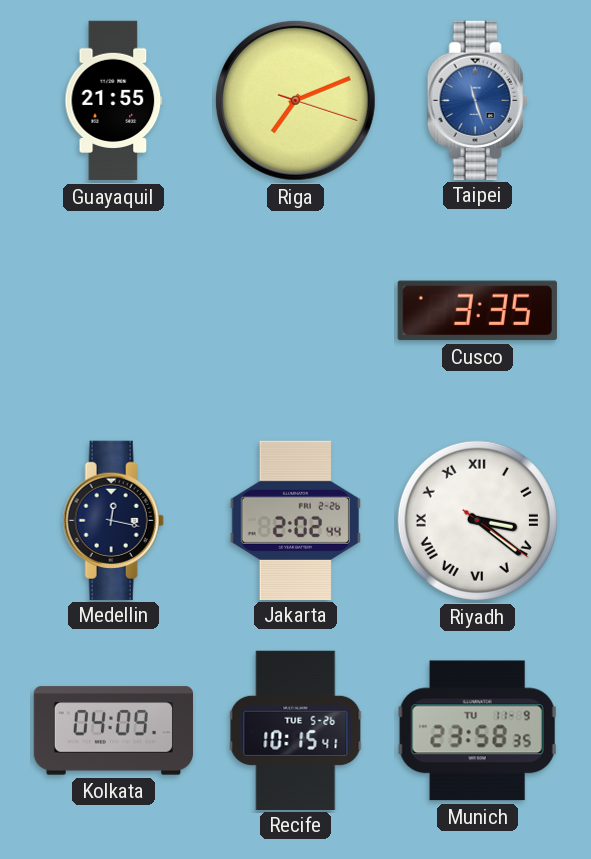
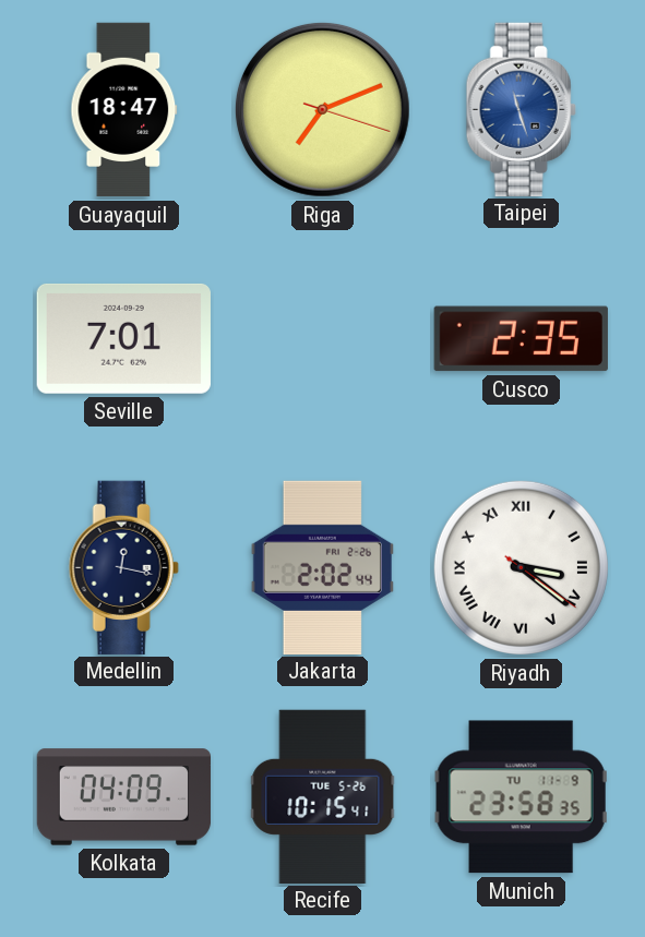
Guayaquil: 21:55 -> 18:47
Seville: none -> 7:01
Cusco: 3:35 -> 2:35
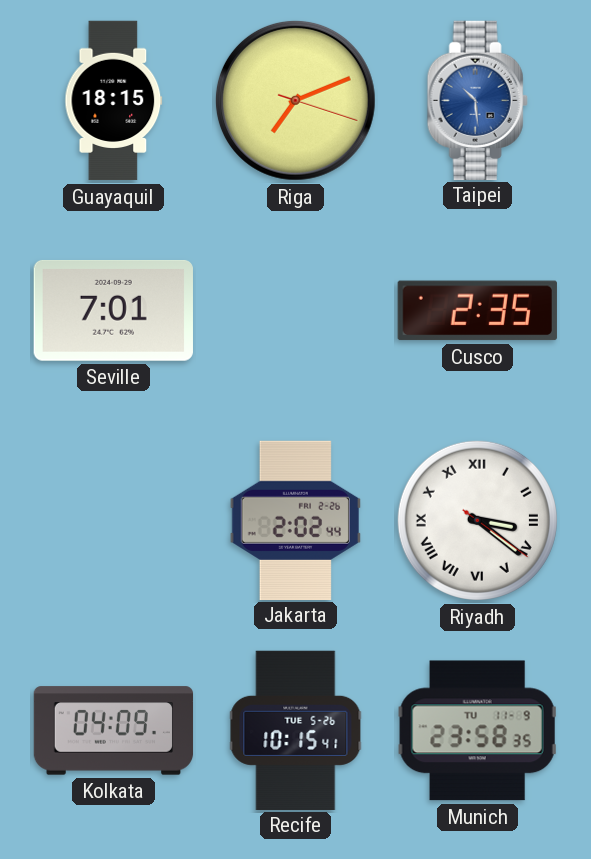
Guayaquil: 18:47 -> 18:15
Taipei: 11:27 -> 10:29
Medellin: 12:17 -> none
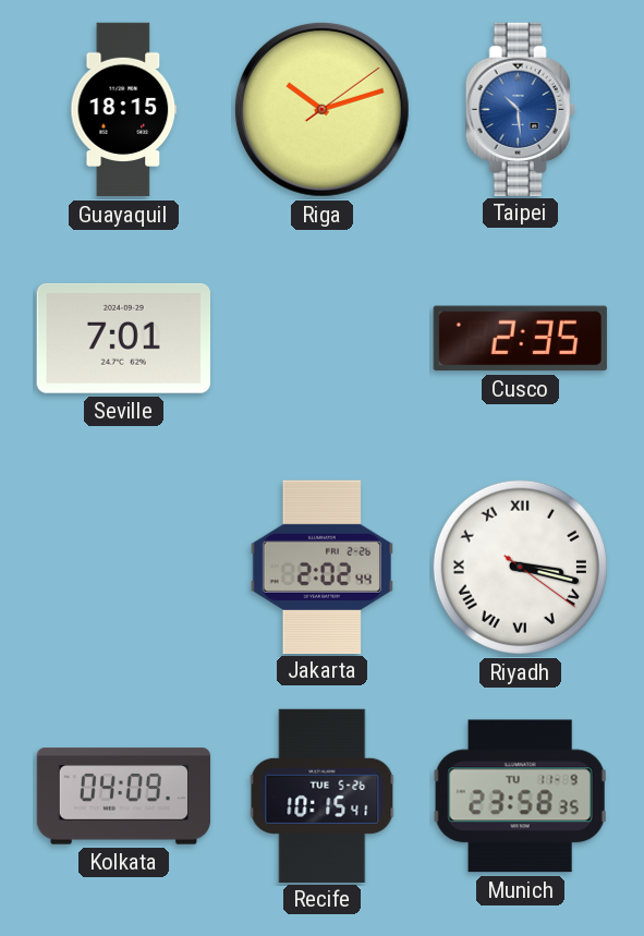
Riga: 7:11 -> 10:12
Riyadh: 3:21 -> 3:17
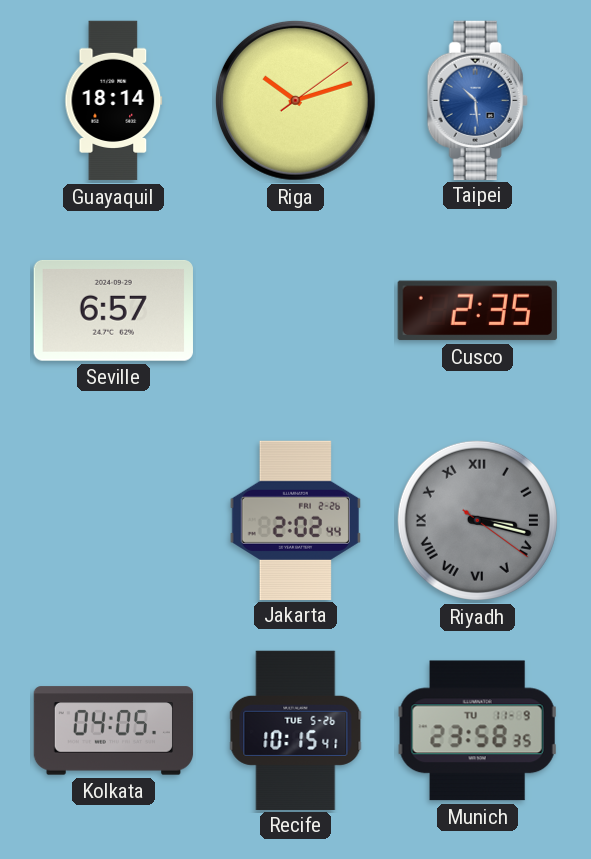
Guayaquil: 18:15 -> 18:14
Seville: 7:01 -> 6:57
Riyadh dial: white -> grey
Kolkata: 04:09 -> 04:05
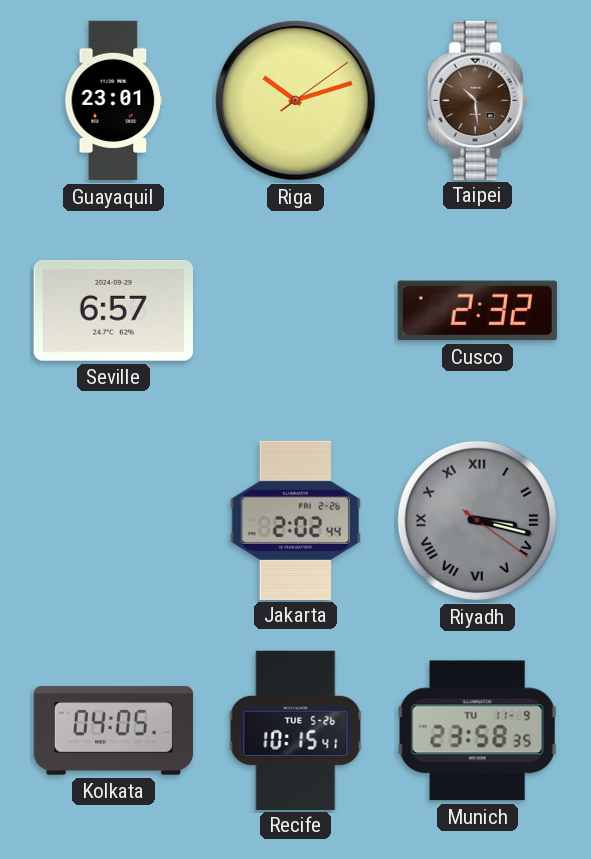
Guayaquil: 18:14 -> 23:01
Taipei dial: blue -> brown
Cusco: 2:35 -> 2:32
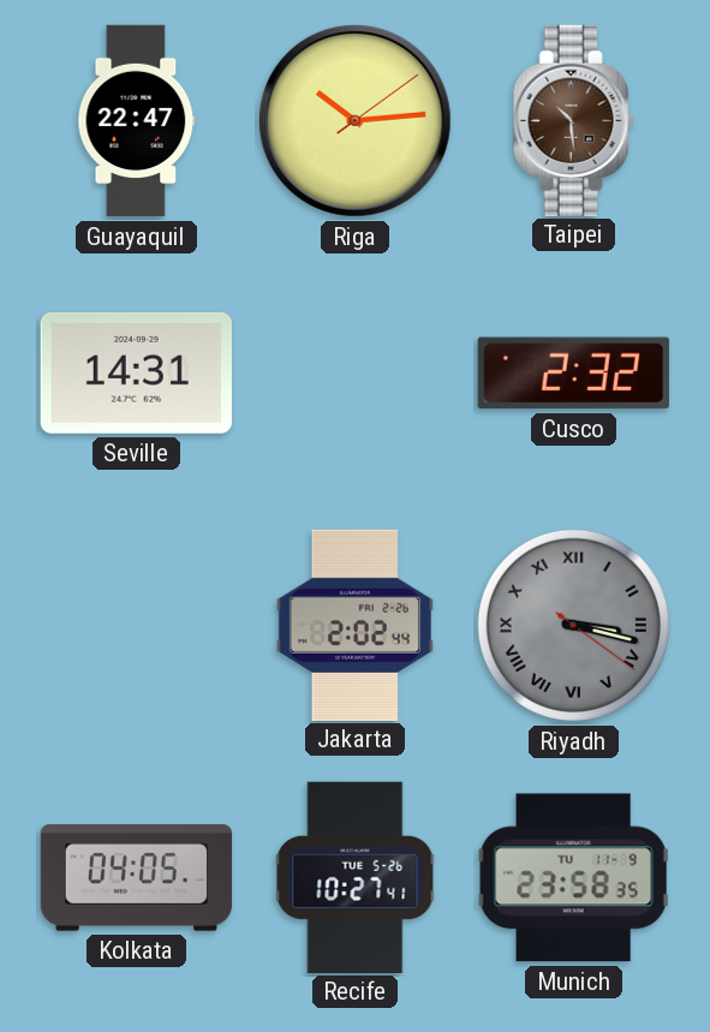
Guayaquil: 23:01 -> 22:47
Riga: 10:12 -> 10:14
Seville: 6:57 -> 14:31
Recife: 10:15 -> 10:27
